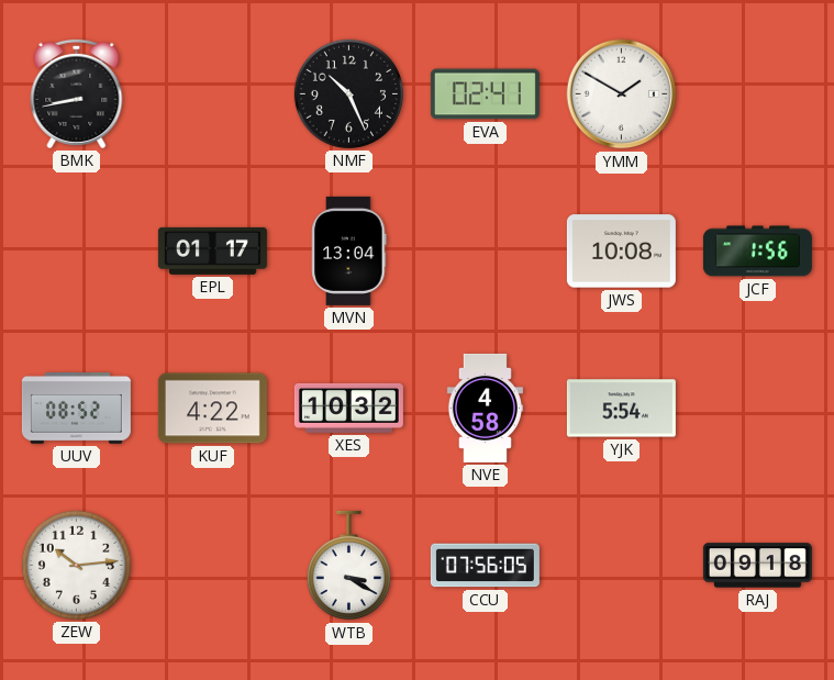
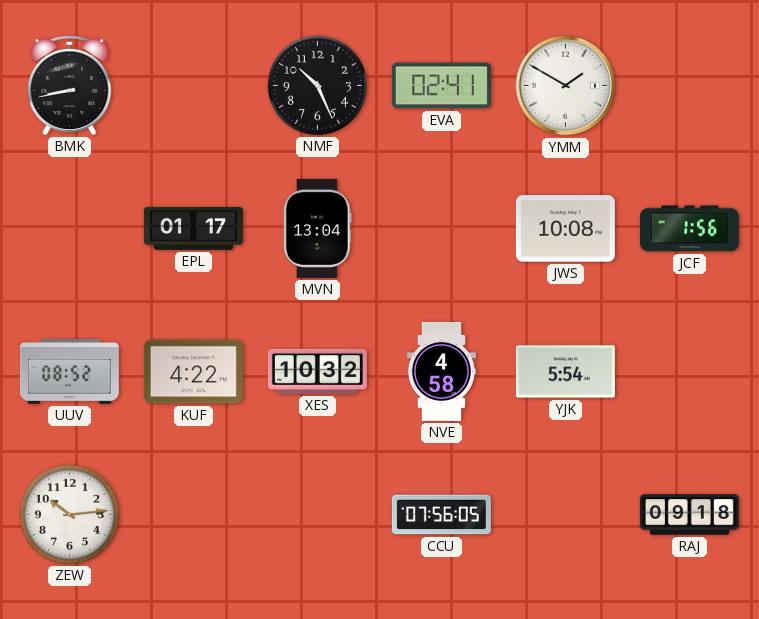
WTB: 3:20 -> none
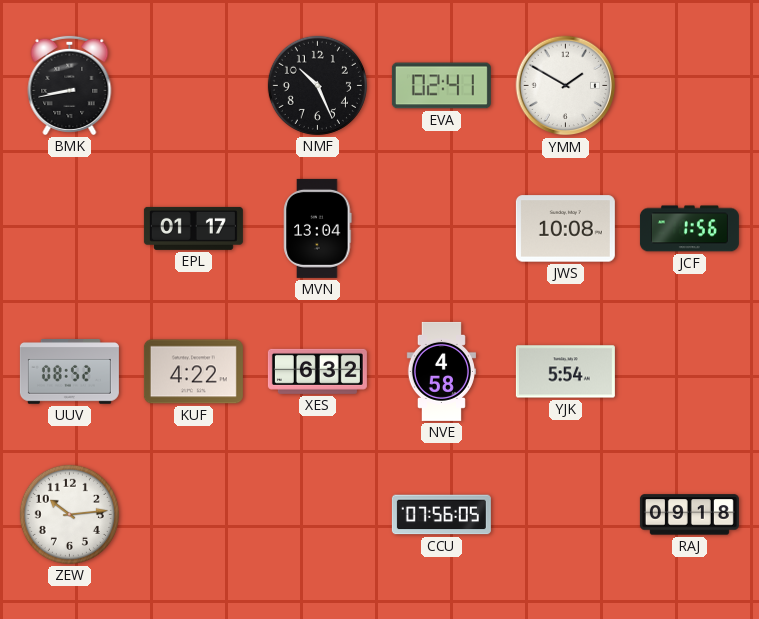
XES: 10:32 -> 6:32
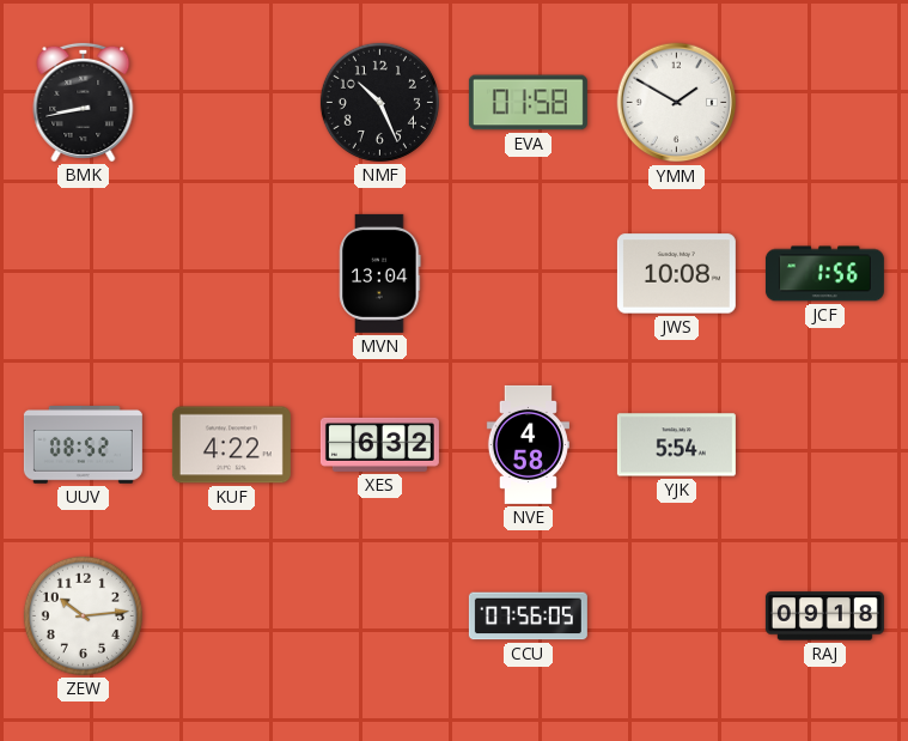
EVA: 02:41 -> 01:58
EPL: 01:17 -> none
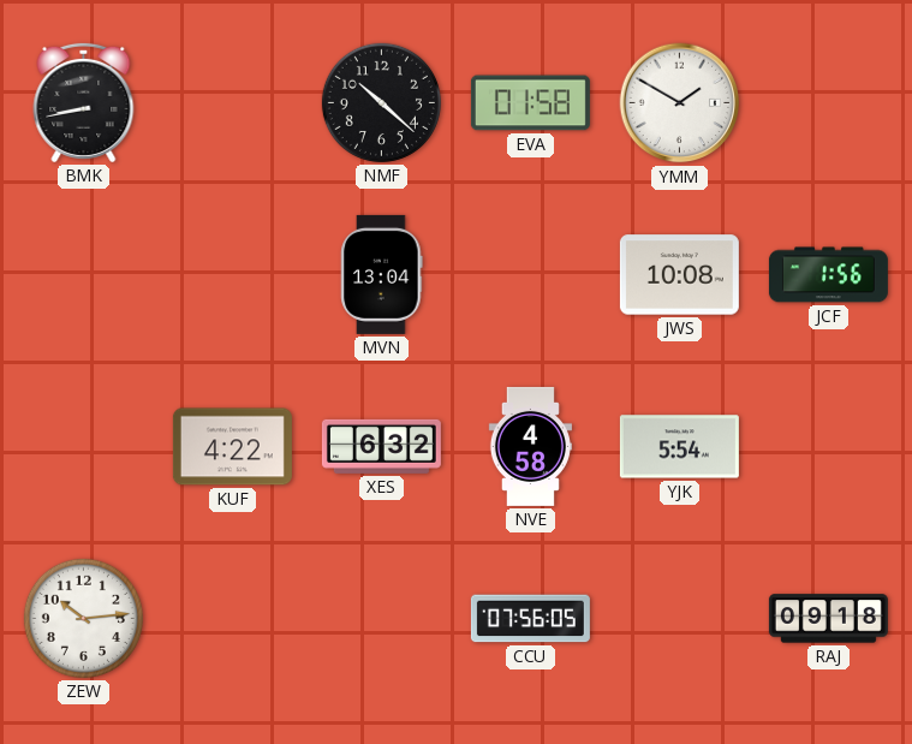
NMF: 10:26 -> 10:22
UUV: 08:52 -> none
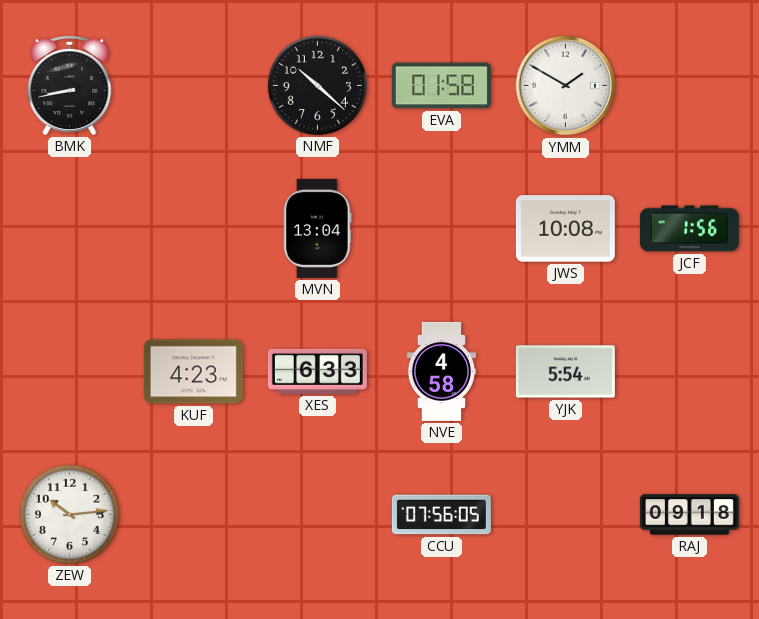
KUF: 4:22 -> 4:23
XES: 6:32 -> 6:33
